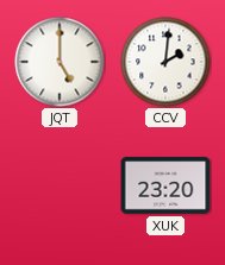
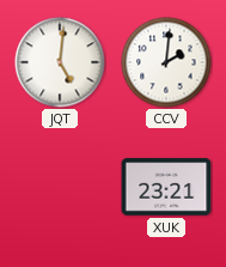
JQT: 5:00 -> 5:01
XUK: 23:20 -> 23:21
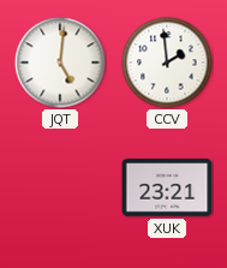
CCV: 2:01 -> 1:59
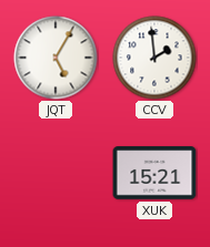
JQT: 5:01 -> 5:05
XUK: 23:21 -> 15:21
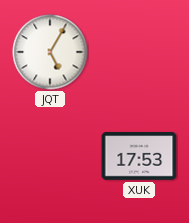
CCV: 1:59 -> none
XUK: 15:21 -> 17:53
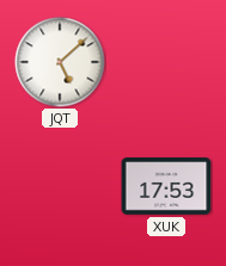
JQT: 5:05 -> 5:08
